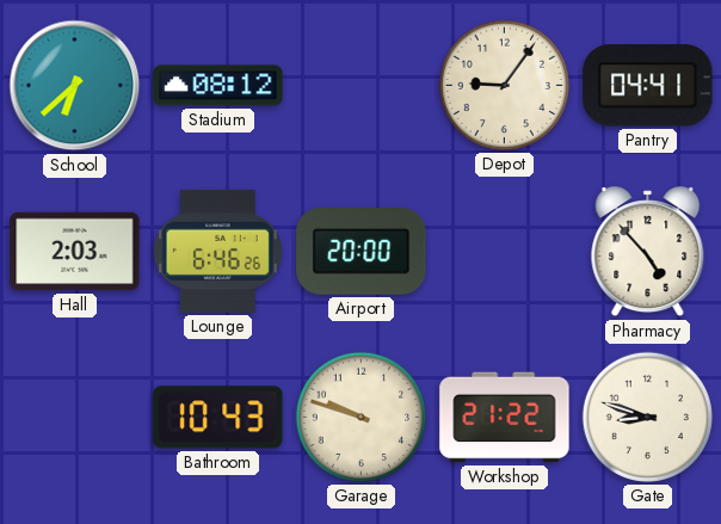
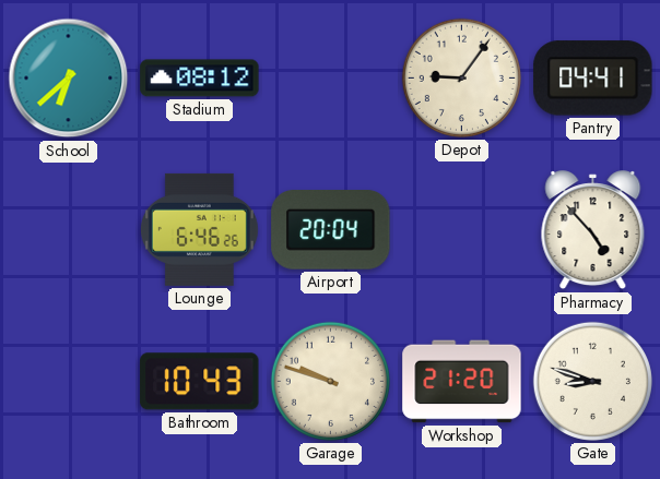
Hall: 2:03 -> none
Airport: 20:00 -> 20:04
Workshop: 21:22 -> 21:20
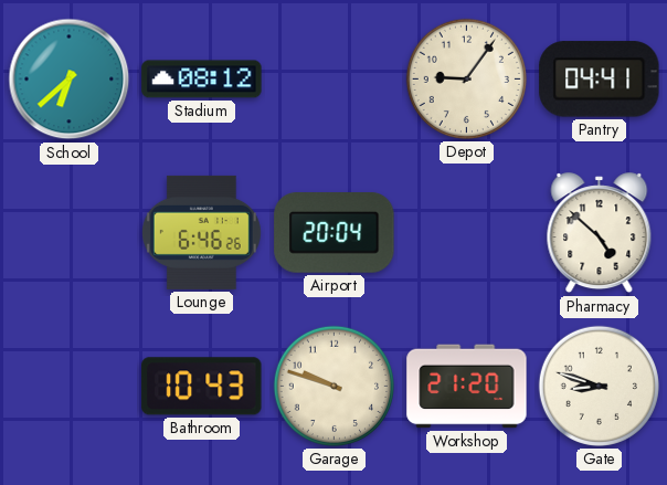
Pharmacy: 4:53 -> 4:52
